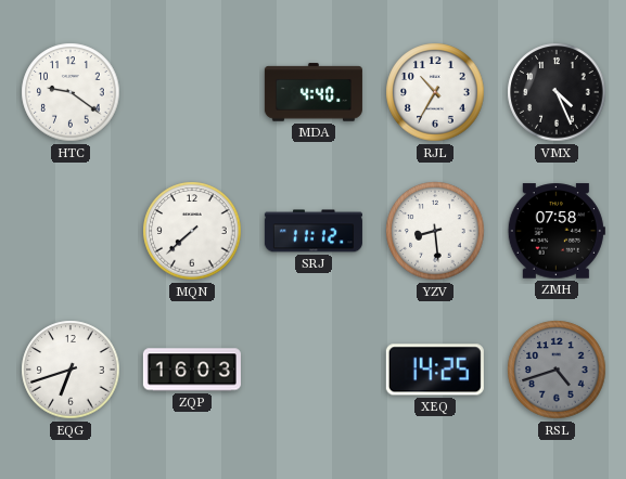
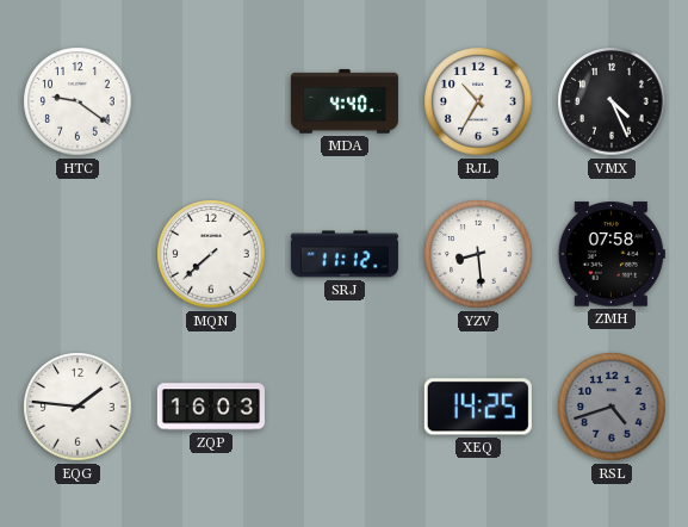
EQG: 6:42 -> 1:46
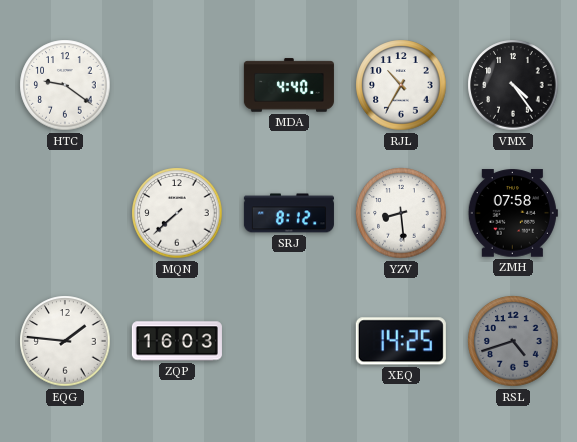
VMX: 4:26 -> 4:24
SRJ: 11:12 -> 8:12
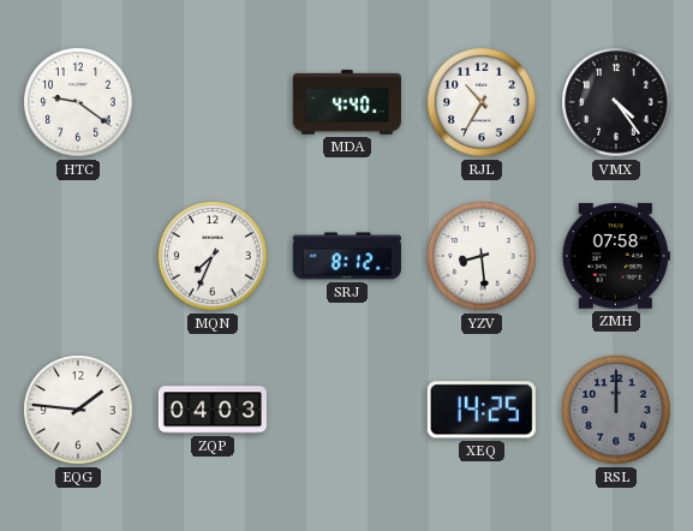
MQN: 7:38 -> 7:34
ZQP: 16:03 -> 04:03
RSL: 4:42 -> 12:00
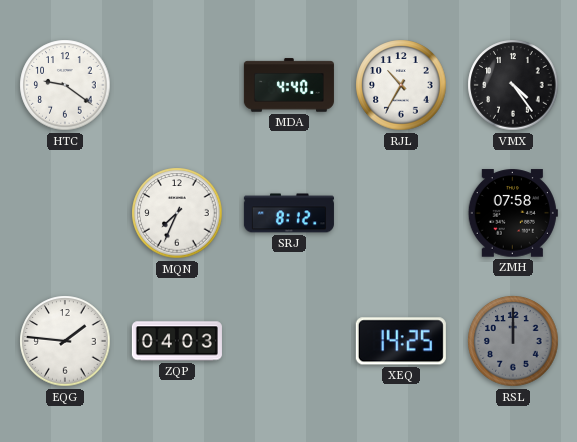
YZV: 8:29 -> none
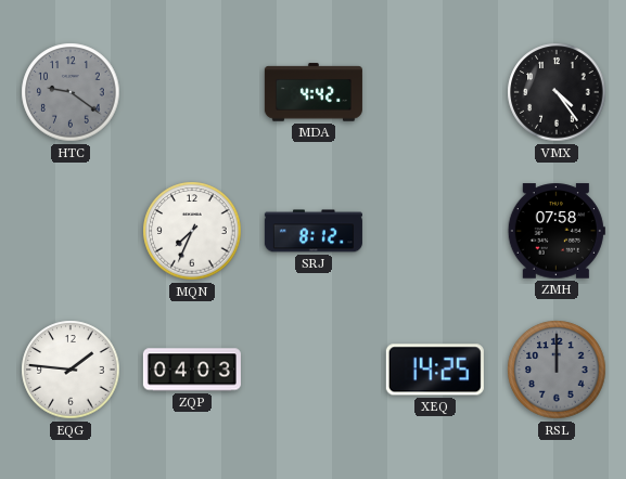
HTC dial: white -> grey
MDA: 4:40 -> 4:42
RJL: 10:35 -> none
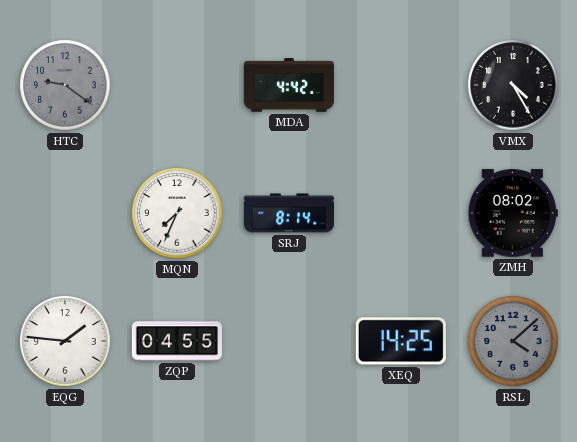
VMX: 4:24 -> 4:25
SRJ: 8:12 -> 8:14
ZMH: 07:58 -> 08:02
ZQP: 04:03 -> 04:55
RSL: 12:00 -> 4:08
